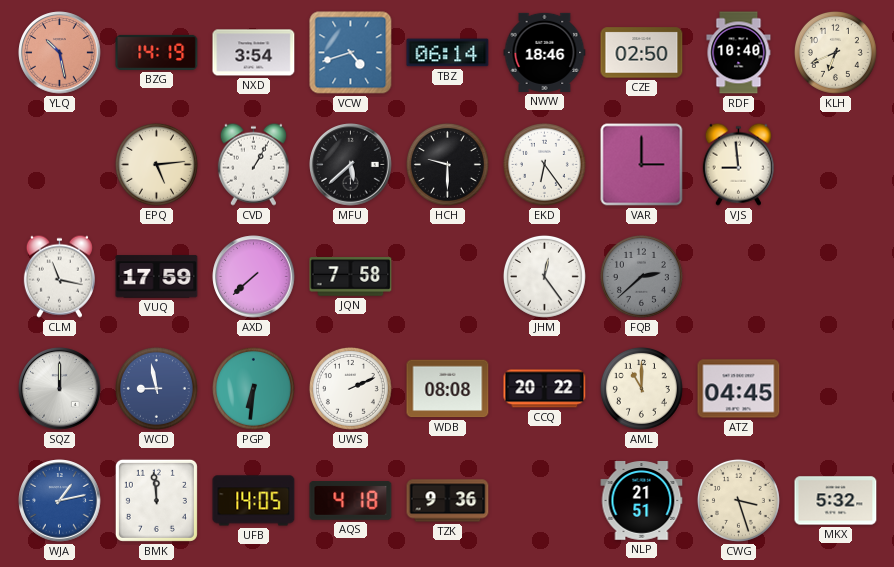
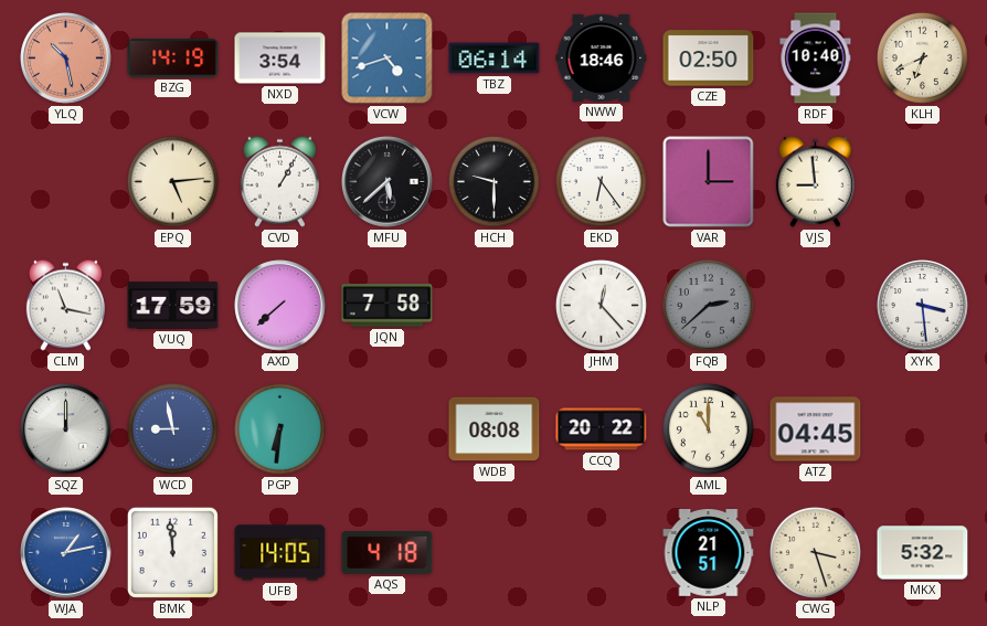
JHM: 12:24 -> 12:23
XYK: none -> 3:29
UWS: 2:11 -> none
TZK: 9:36 -> none
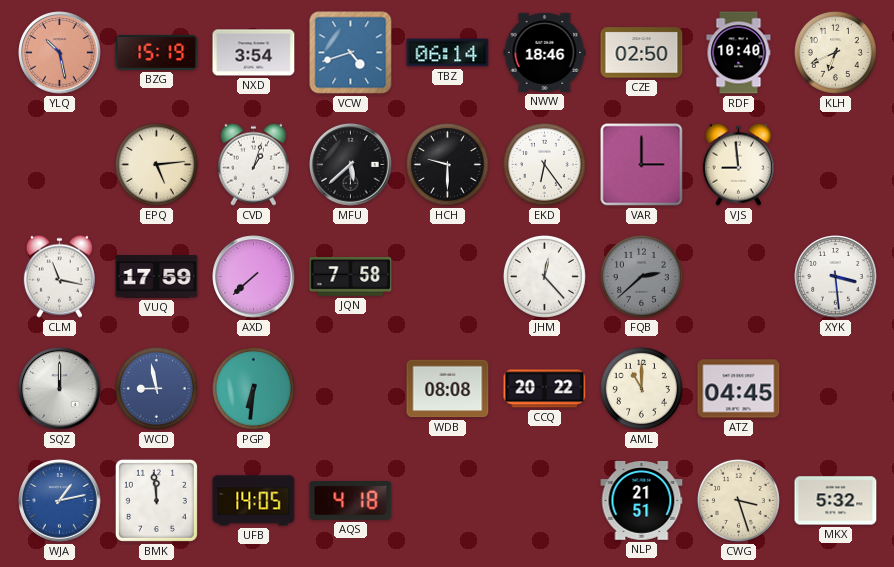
BZG: 14:19 -> 15:19
CVD: 1:05 -> 1:03
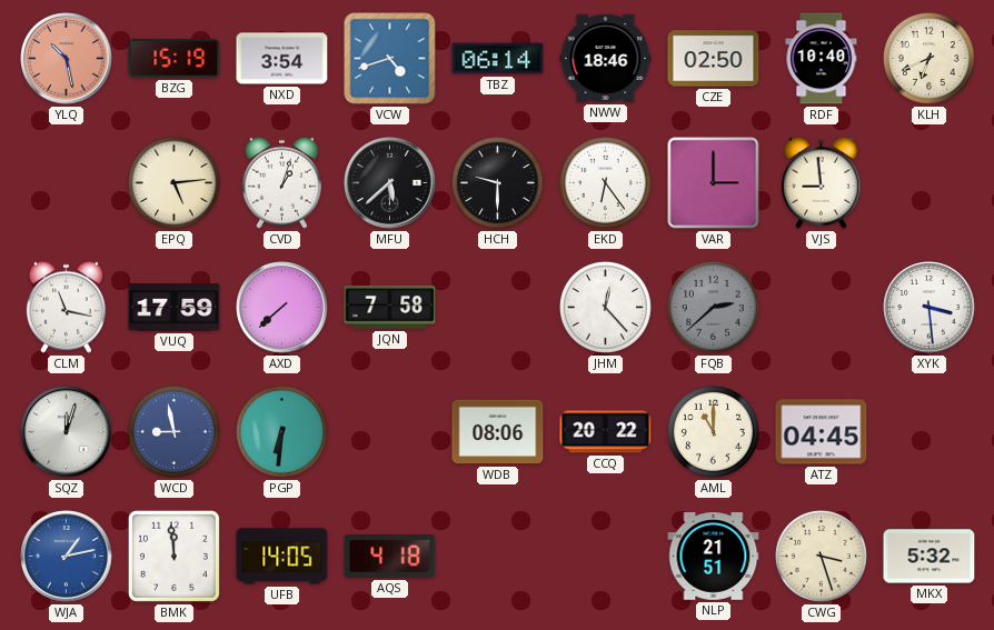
SQZ: 12:00 -> 12:03
WDB: 08:08 -> 08:06
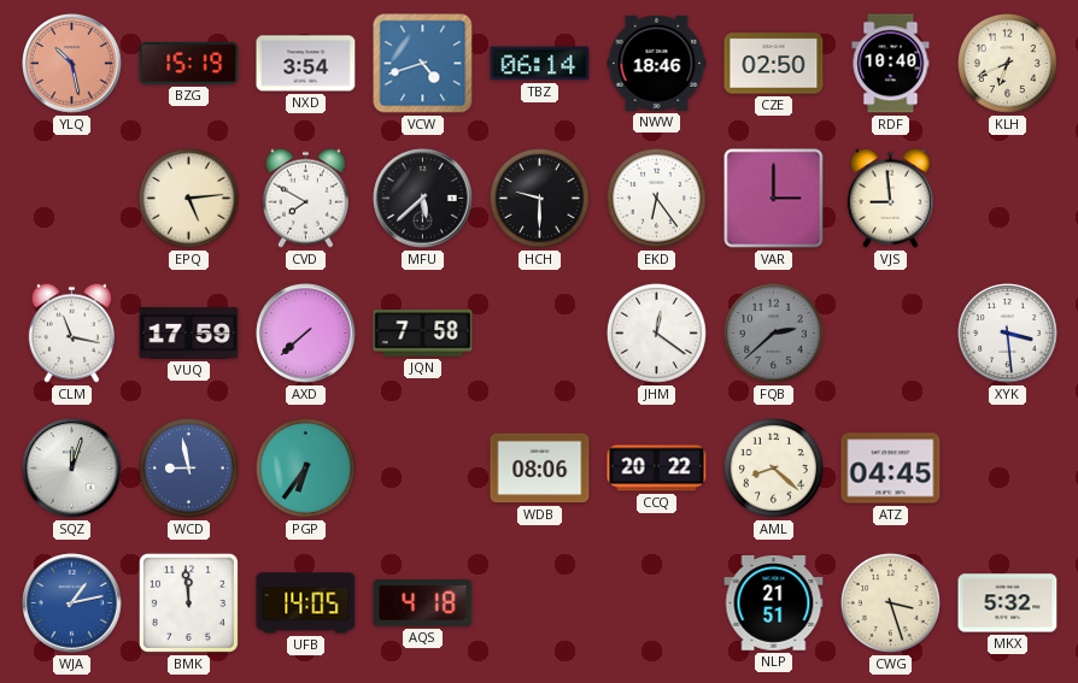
CVD: 1:03 -> 7:50
JHM: 12:23 -> 12:21
PGP: 6:31 -> 6:36
AML: 11:00 -> 8:22
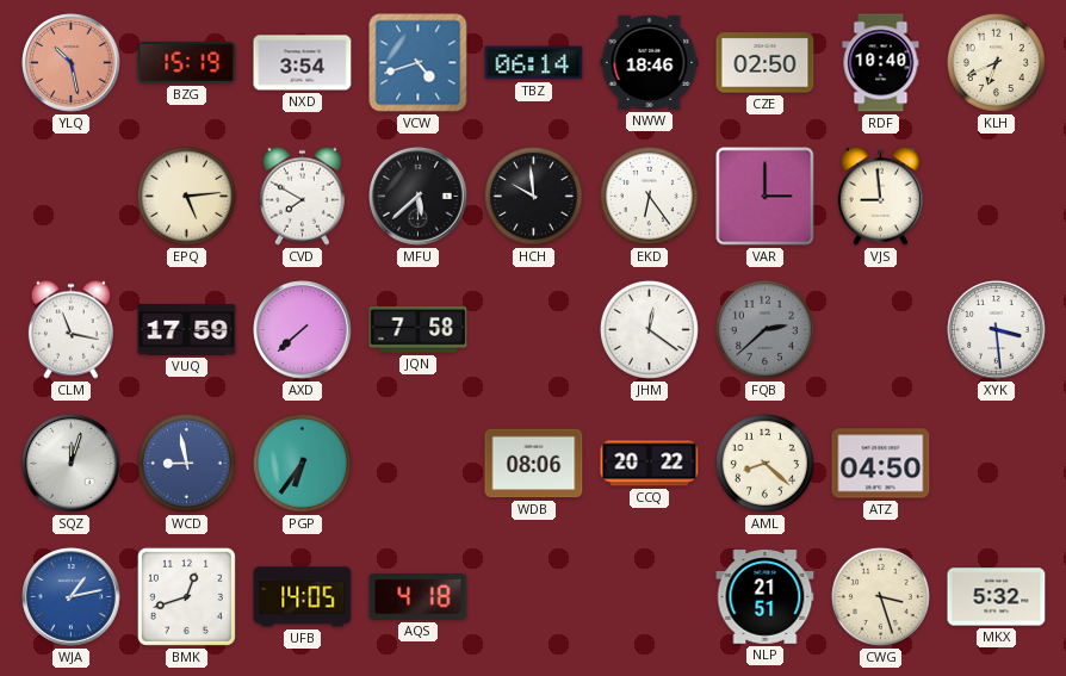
HCH: 9:30 -> 9:59
ATZ: 04:45 -> 04:50
BMK: 11:59 -> 12:42
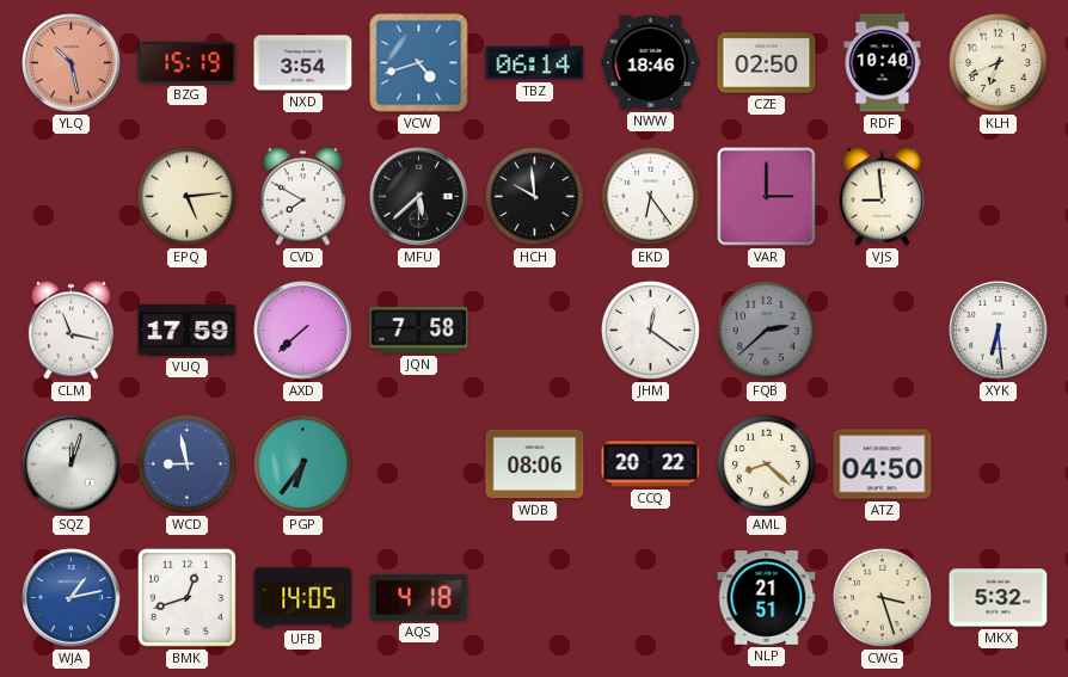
XYK: 3:29 -> 6:29
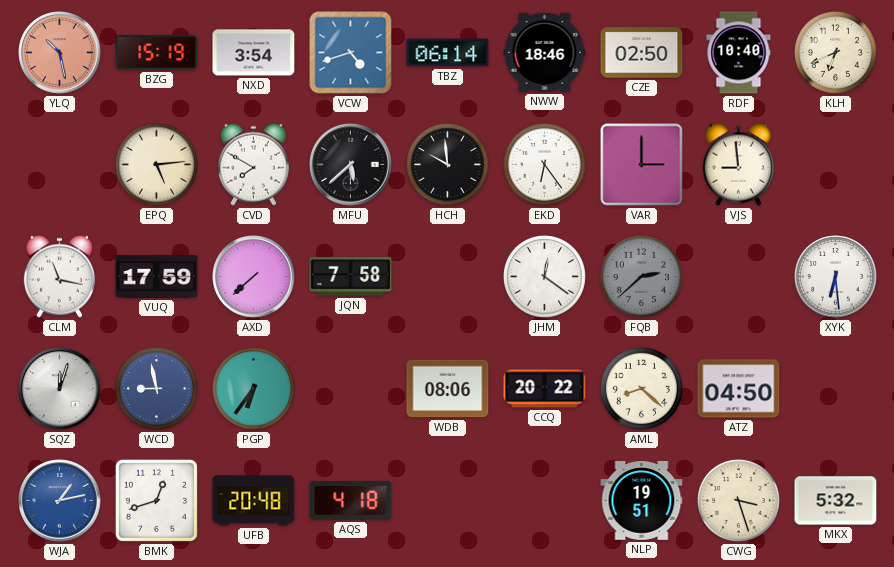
UFB: 14:05 -> 20:48
NLP: 21:51 -> 19:51
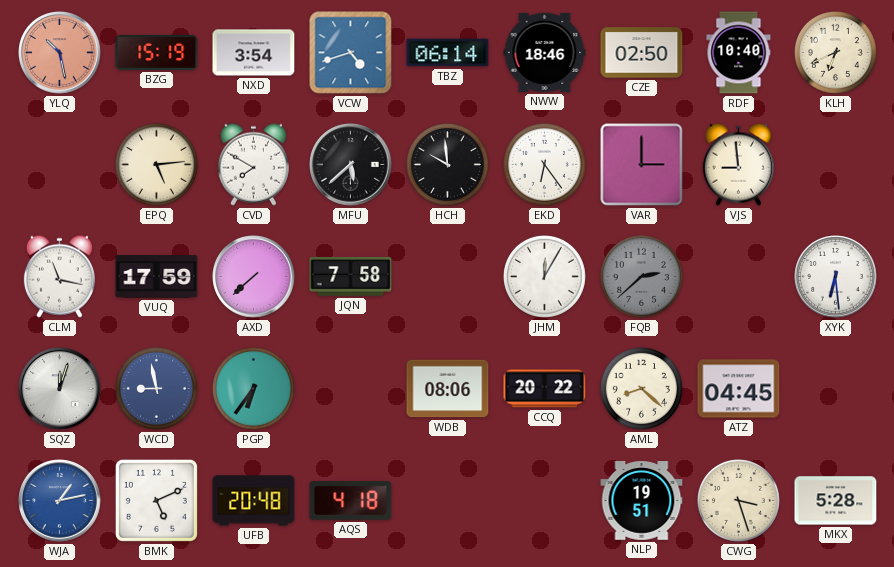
JHM: 12:21 -> 12:05
ATZ: 04:50 -> 04:45
BMK: 12:42 -> 5:11
MKX: 5:32 -> 5:28
